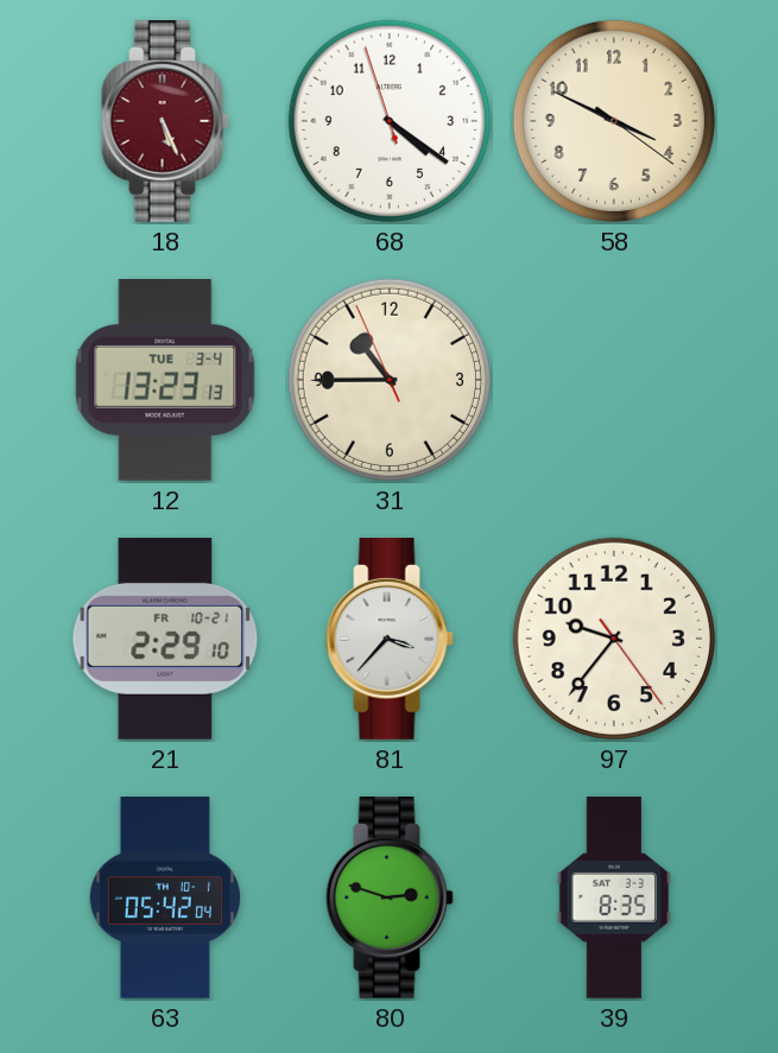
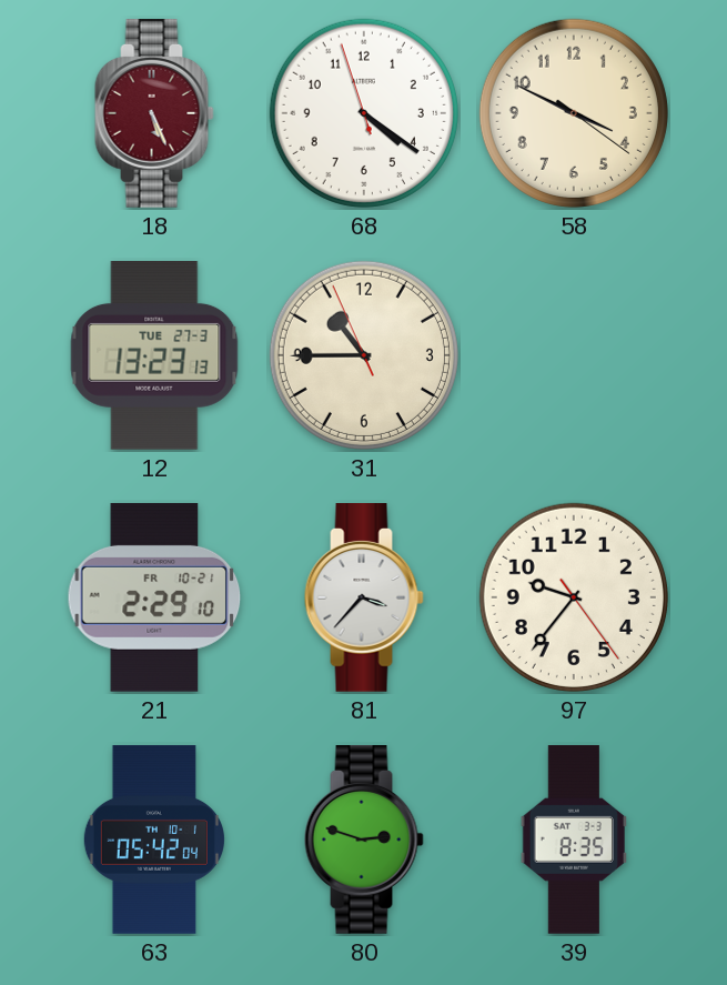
12 date: TUE 3-4 -> TUE 27-3
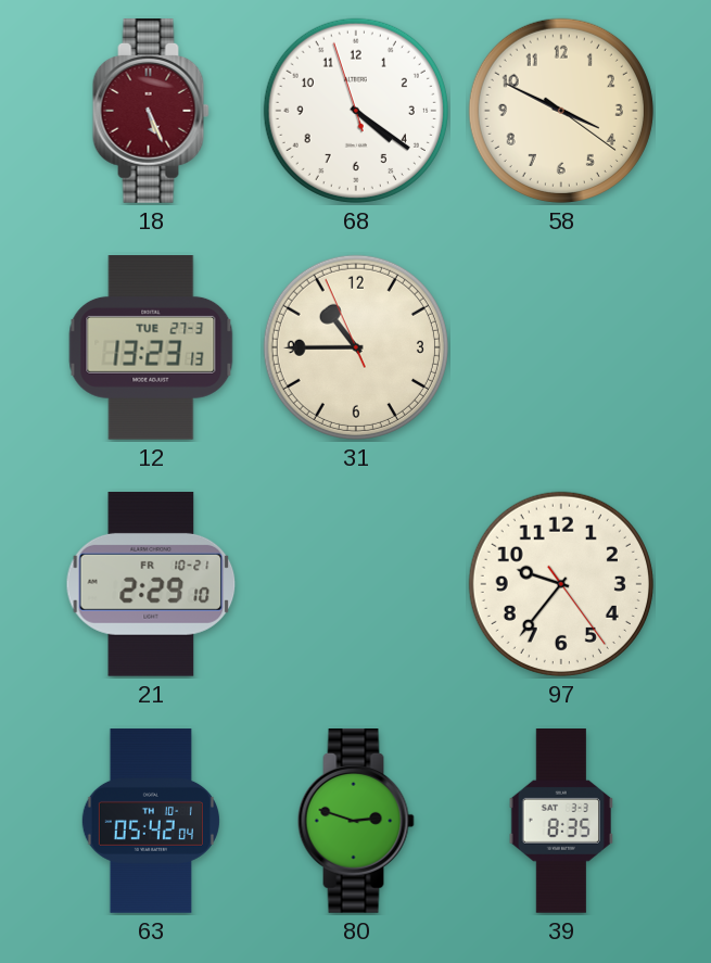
81: 3:37 -> none
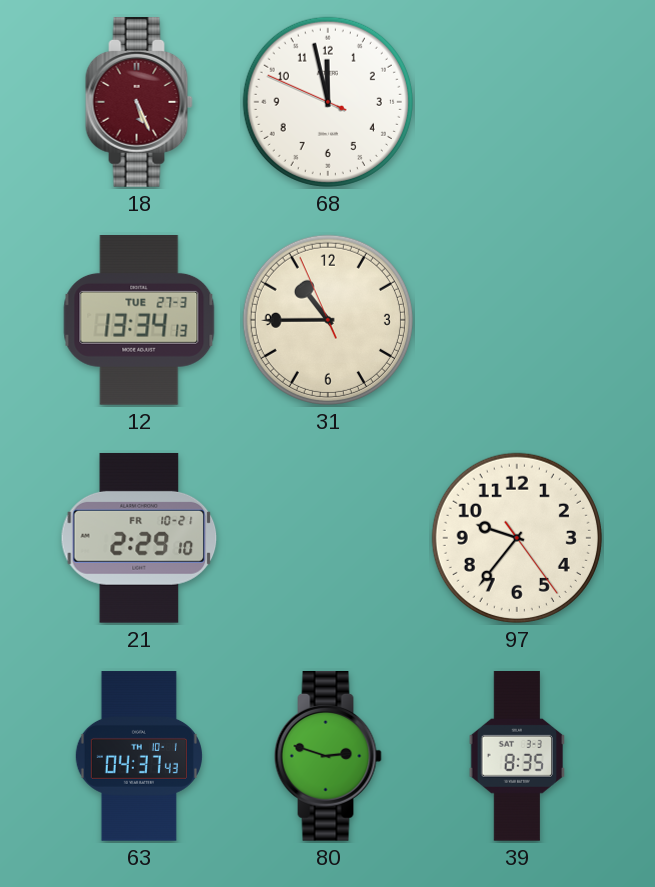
68: 4:20 -> 11:57
58: 3:49 -> none
12: 13:23 -> 13:34
63: 05:42 -> 04:37
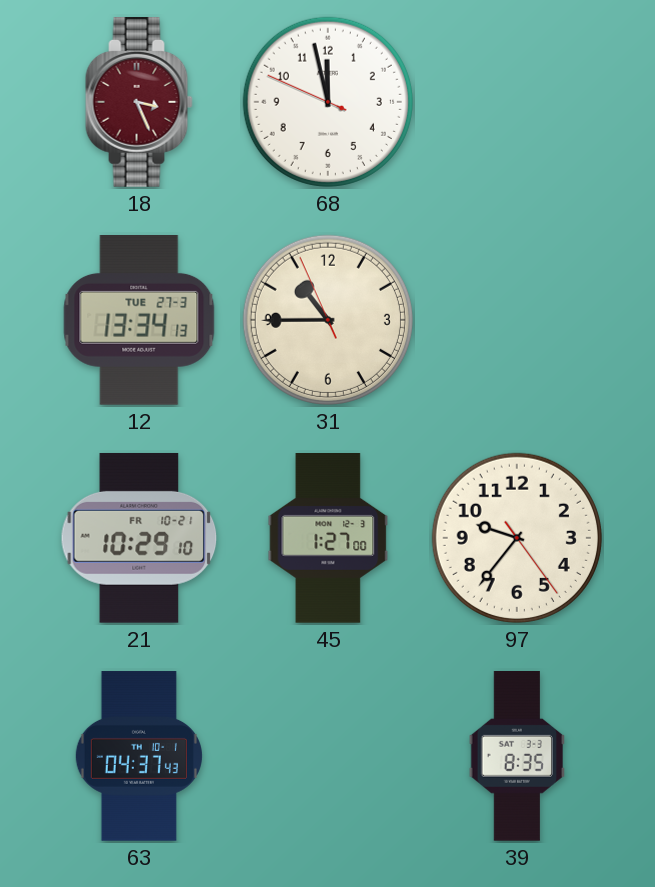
18: 5:26 -> 3:26
21: 2:29 -> 10:29
45: none -> 1:27
80: 2:48 -> none
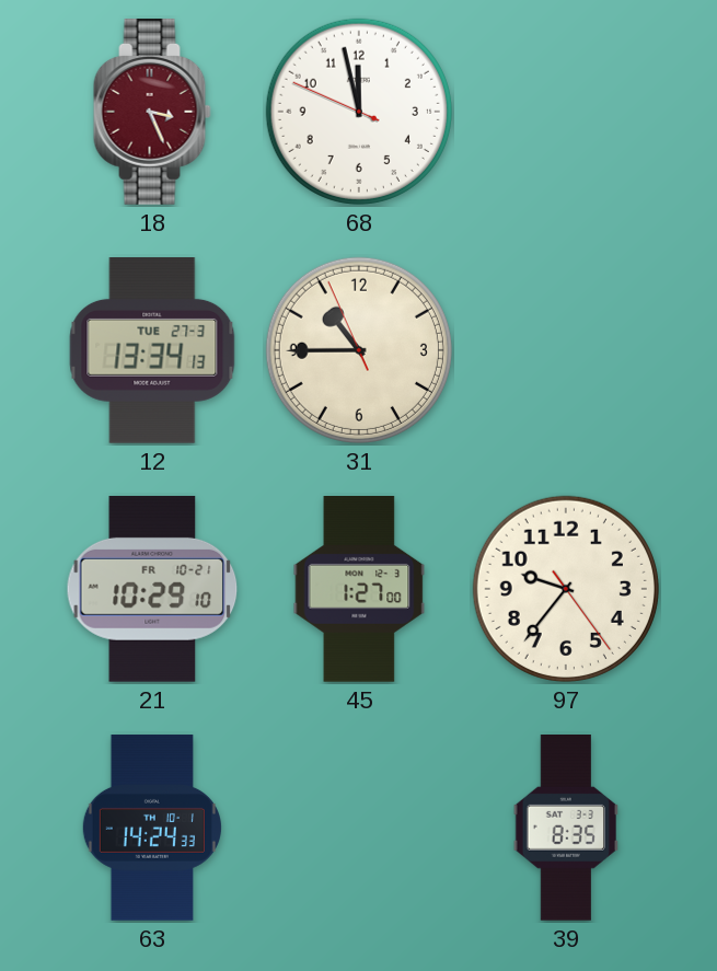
63: 04:37 -> 14:24
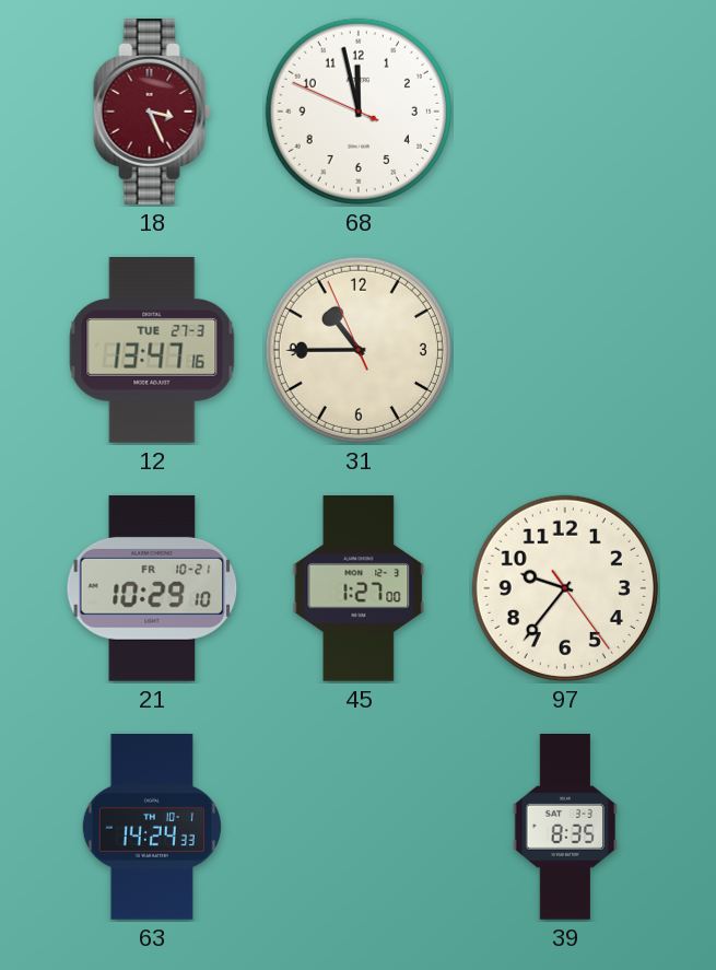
12: 13:34 -> 13:47
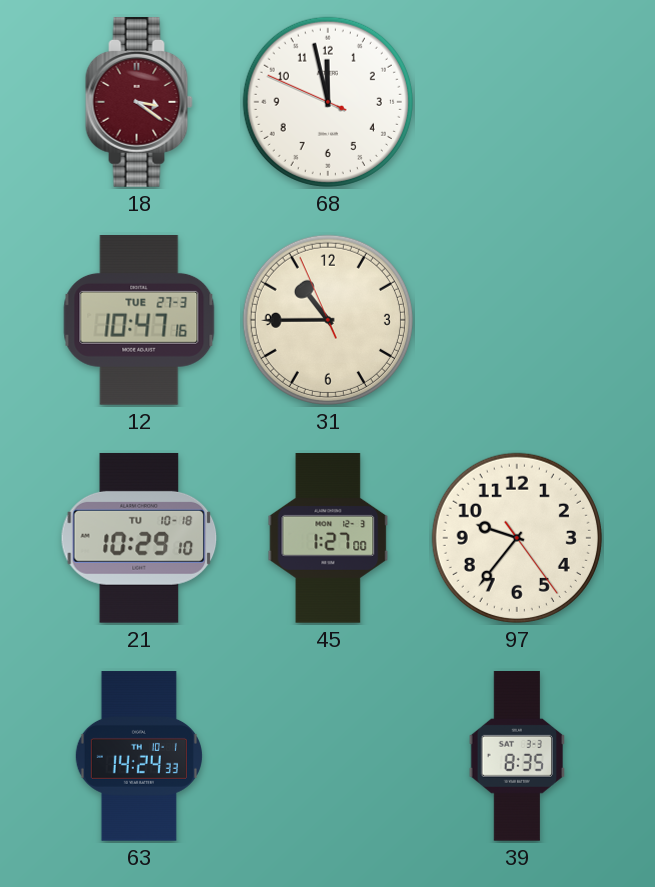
18: 3:26 -> 3:21
12: 13:47 -> 10:47
21 date: FR 10-21 -> TU 10-18
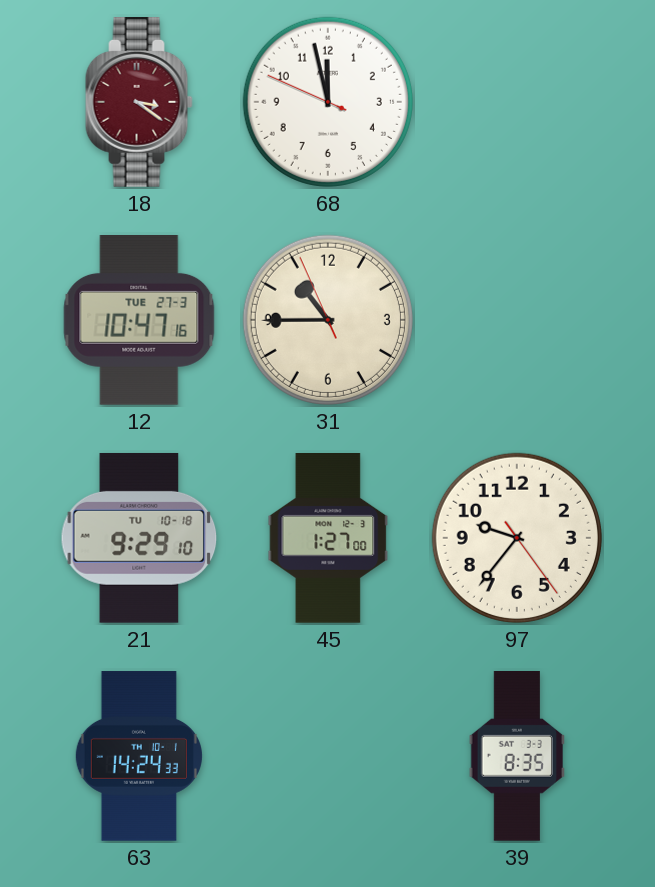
21: 10:29 -> 9:29
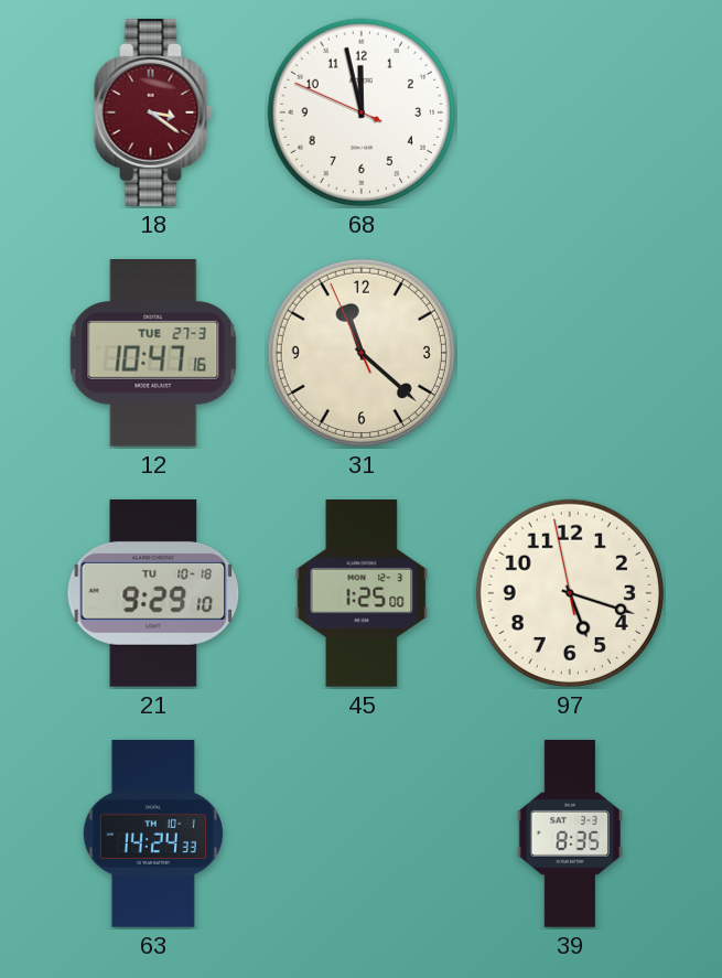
31: 10:44 -> 11:21
45: 1:27 -> 1:25
97: 9:36 -> 5:17
